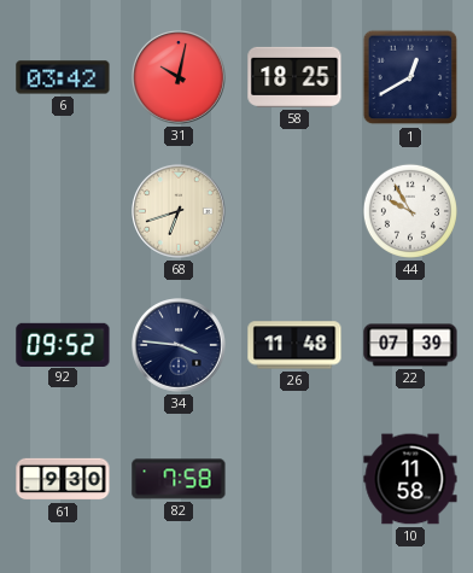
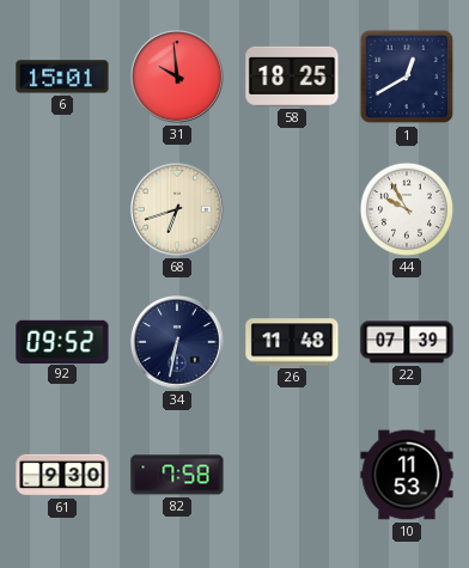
6: 03:42 -> 15:01
31: 10:02 -> 9:59
34: 3:46 -> 6:32
10: 11:58 -> 11:53
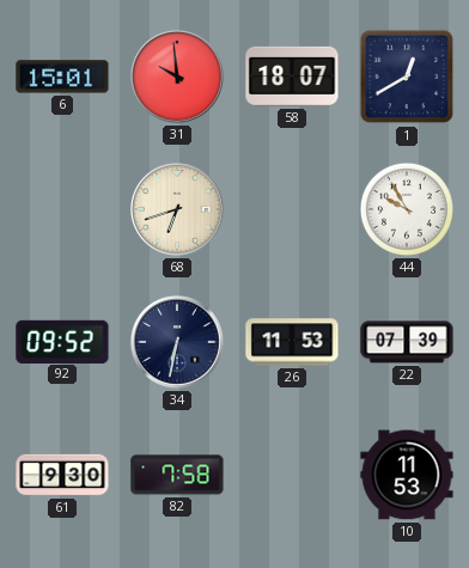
58: 18:25 -> 18:07
26: 11:48 -> 11:53
